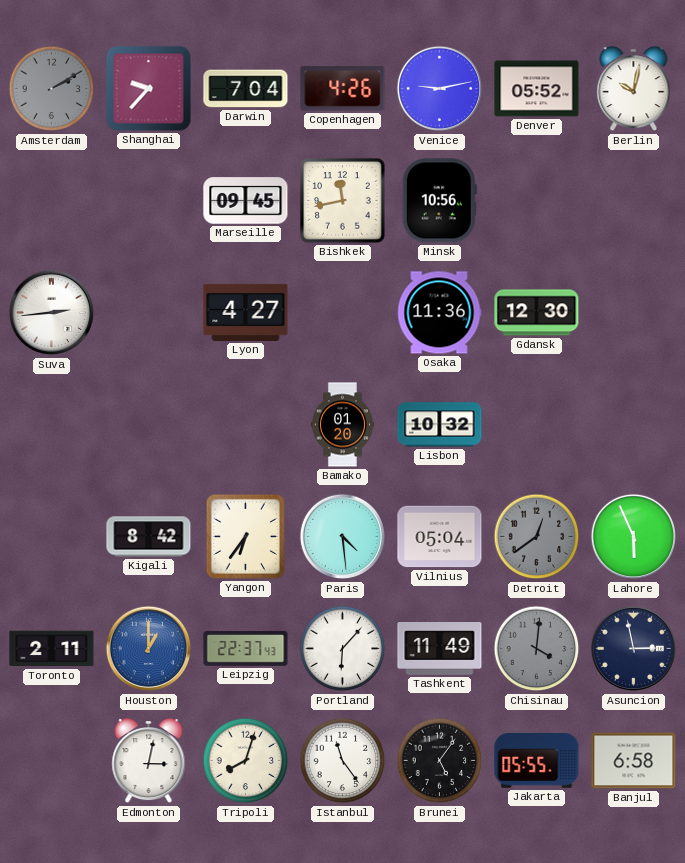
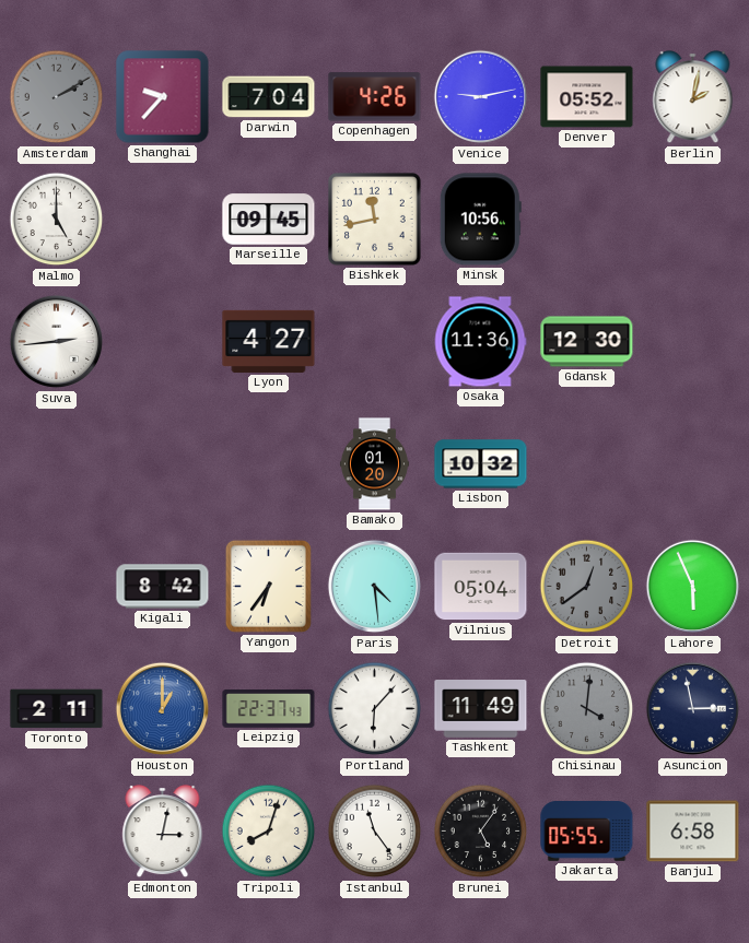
Berlin: 10:02 -> 2:02
Malmo: none -> 5:00
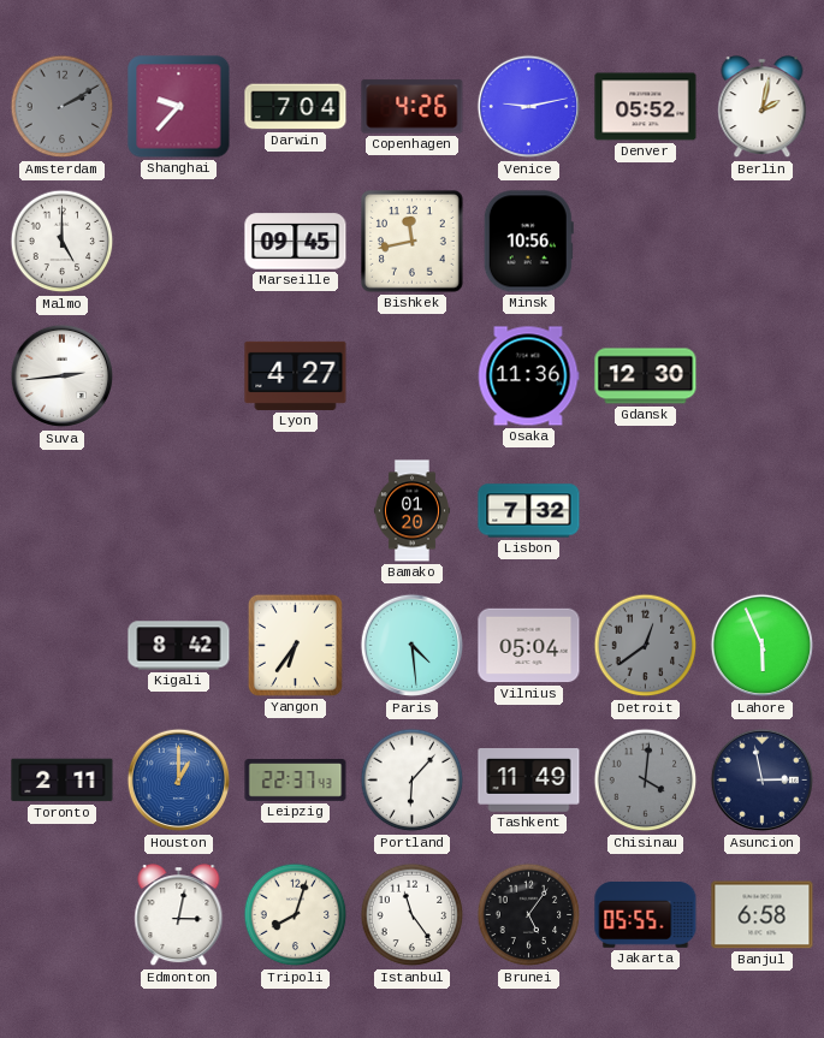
Lisbon: 10:32 -> 7:32
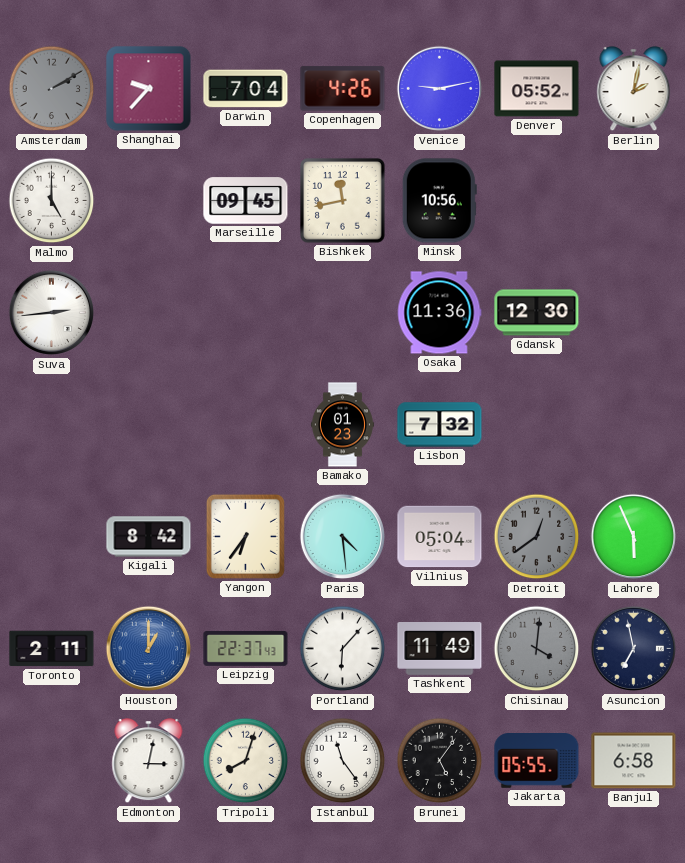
Lyon: 4:27 -> none
Bamako: 01:20 -> 01:23
Asuncion: 2:58 -> 6:58
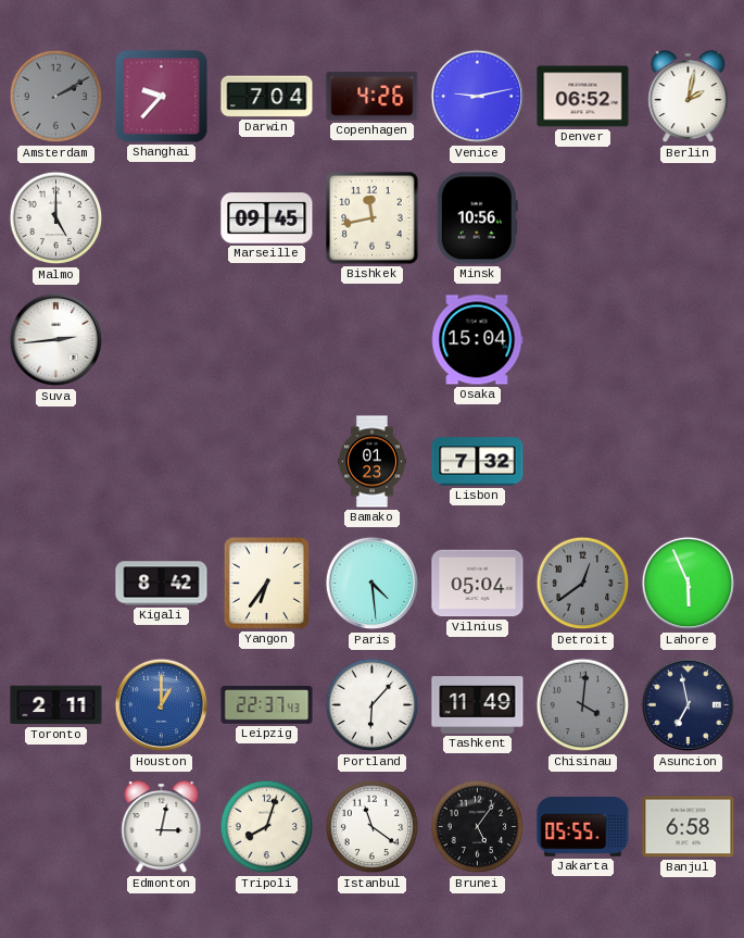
Denver: 05:52 -> 06:52
Osaka: 11:36 -> 15:04
Gdansk: 12:30 -> none
Istanbul: 11:24 -> 11:21
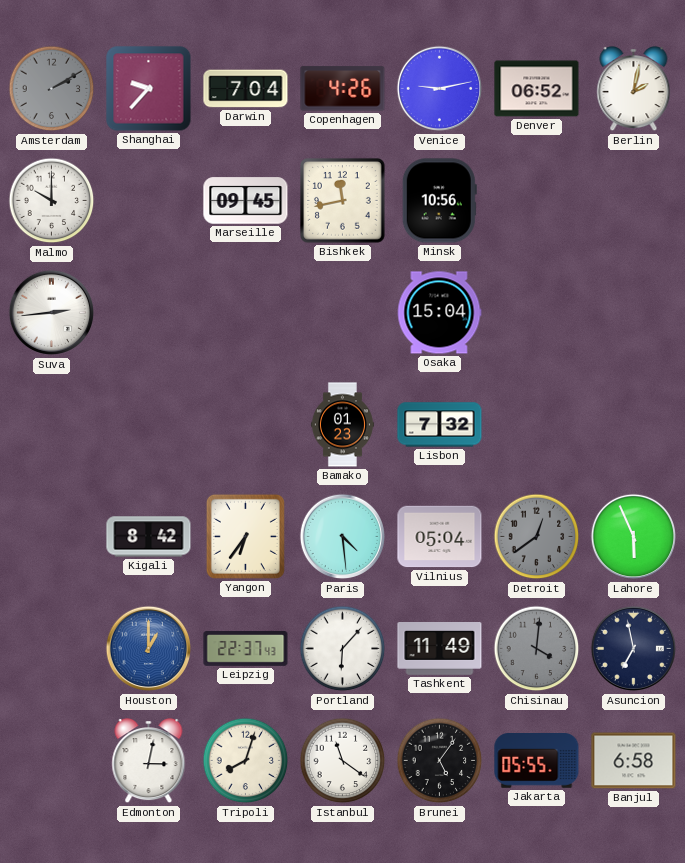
Malmo: 5:00 -> 10:00
Toronto: 2:11 -> none
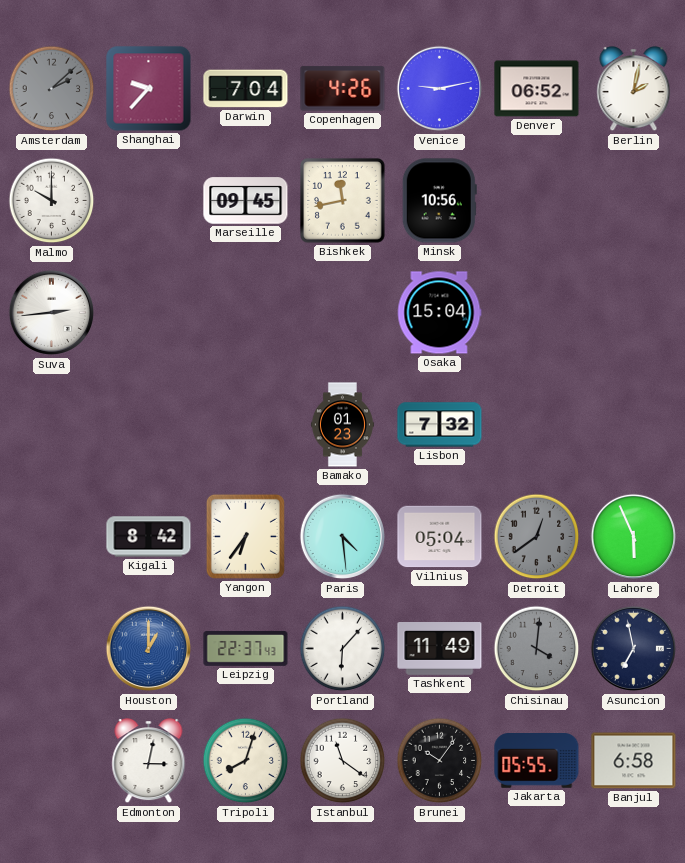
Amsterdam: 2:10 -> 2:08
Brunei: 5:06 -> 10:06
